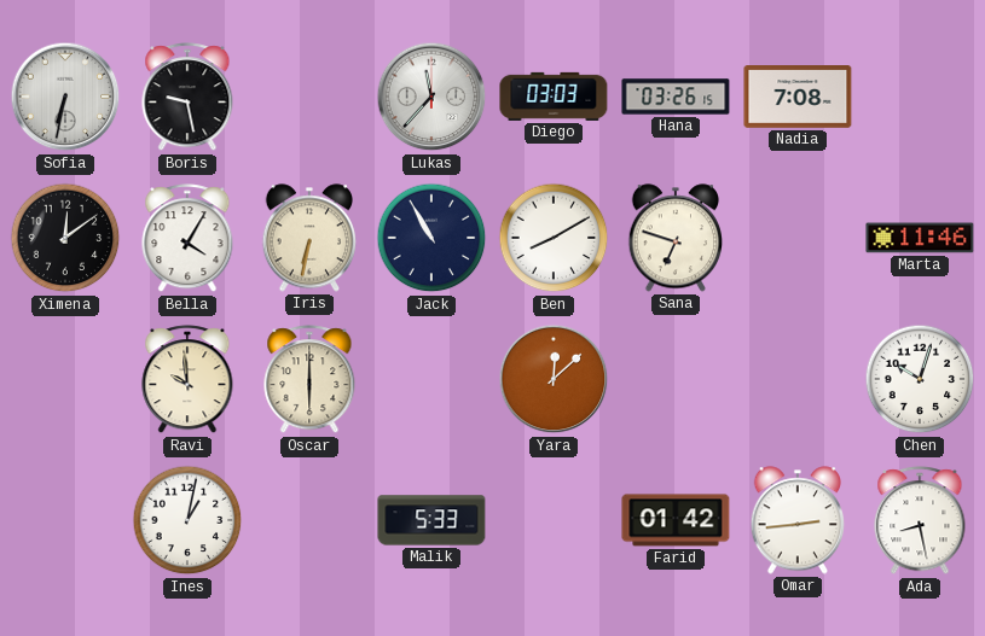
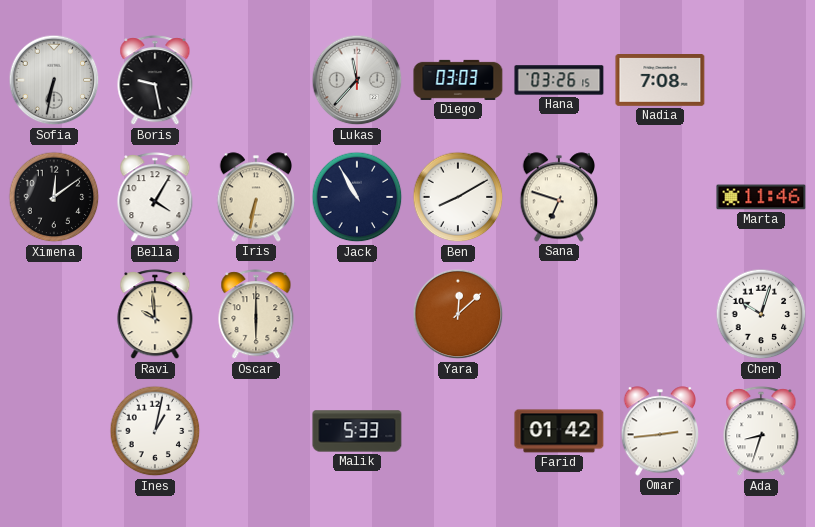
Ada: 8:28 -> 8:33
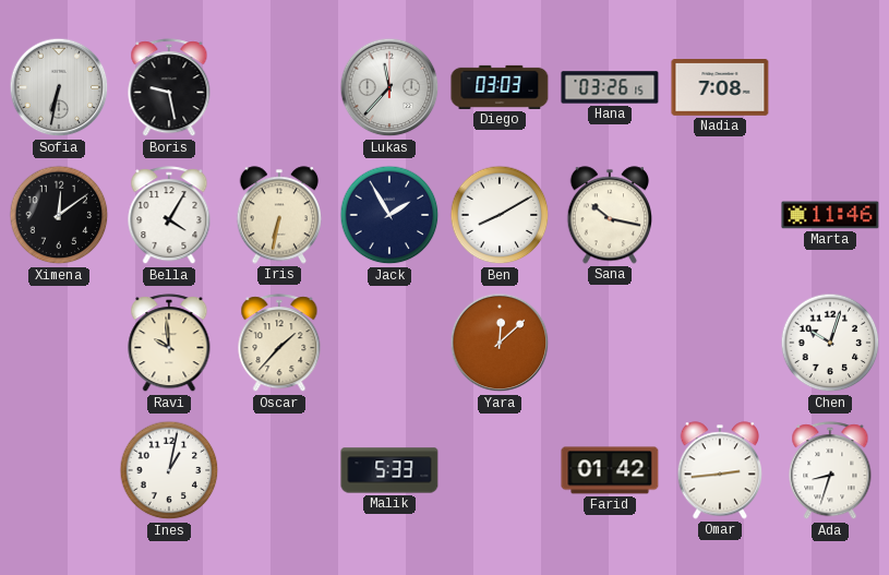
Jack: 10:55 -> 1:55
Sana: 6:48 -> 10:17
Oscar: 6:00 -> 1:37
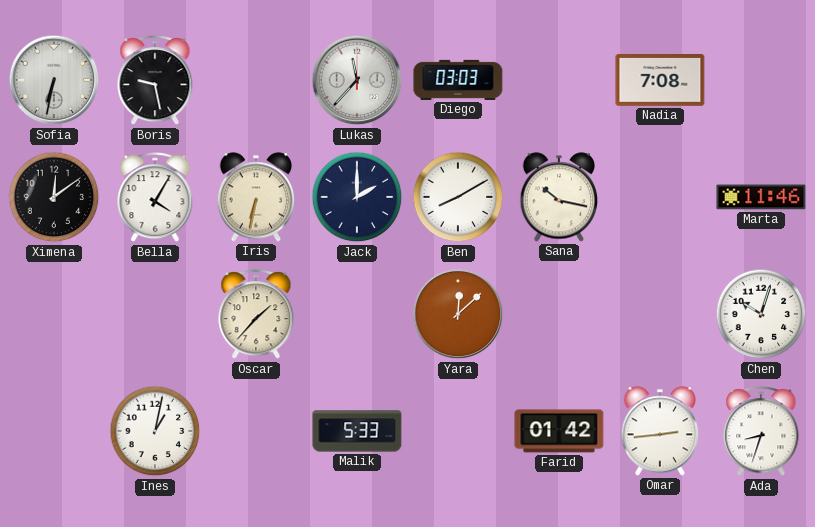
Hana: 03:26 -> none
Jack: 1:55 -> 2:00
Ravi: 9:59 -> none
